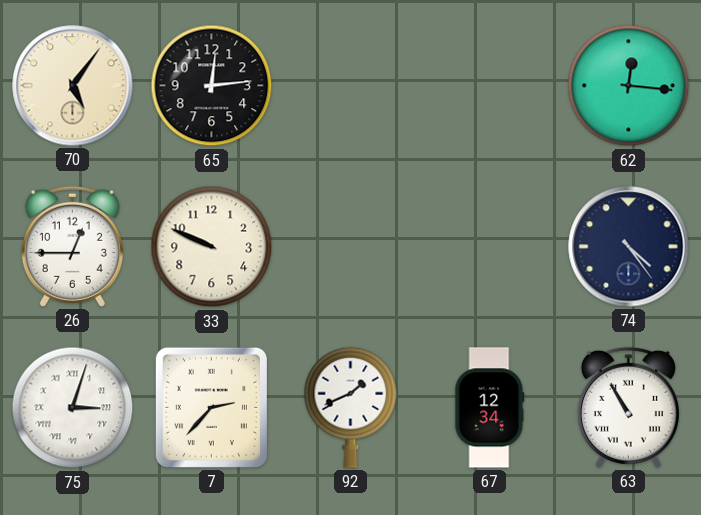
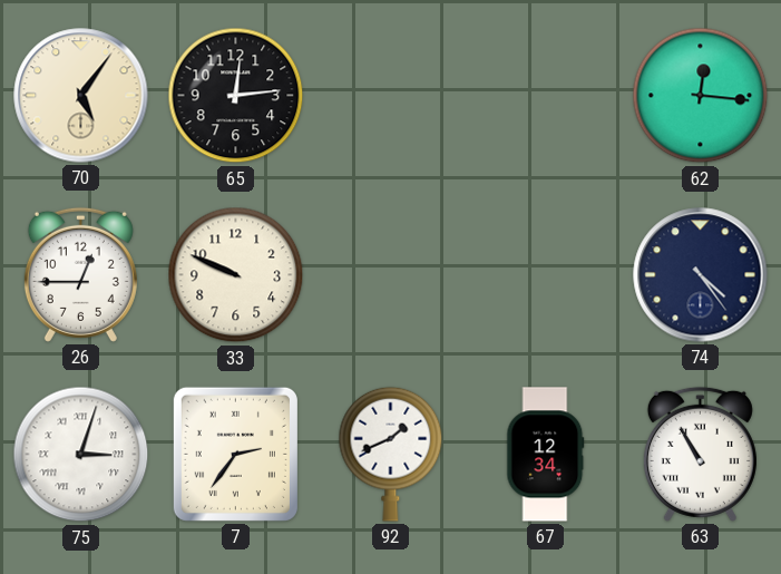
7: 2:37 -> 2:36
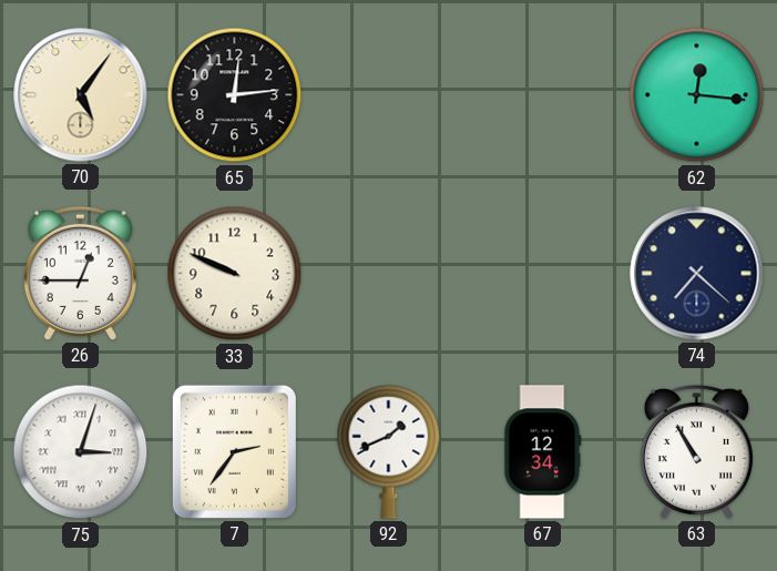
74: 4:24 -> 7:22
